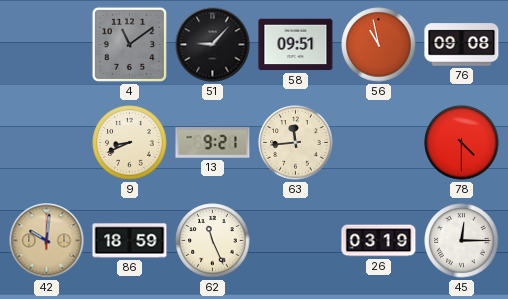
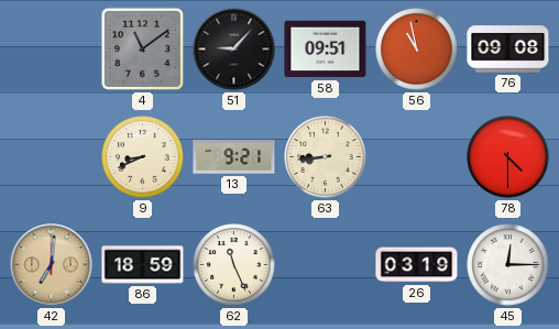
63: 11:44 -> 8:44
42: 10:01 -> 7:01
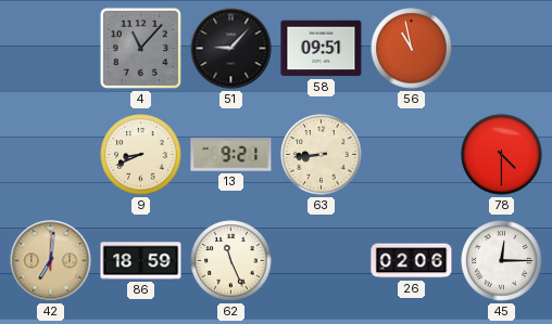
4: 11:09 -> 11:07
76: 09:08 -> none
26: 03:19 -> 02:06
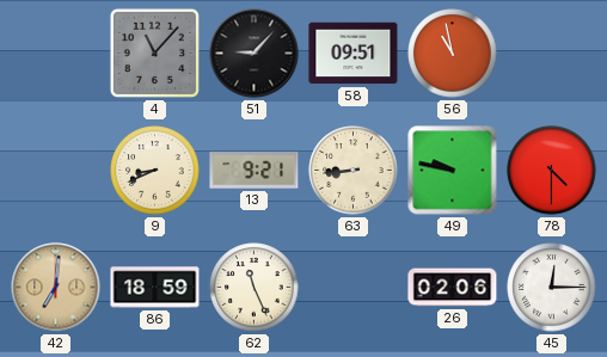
49: none -> 9:47
